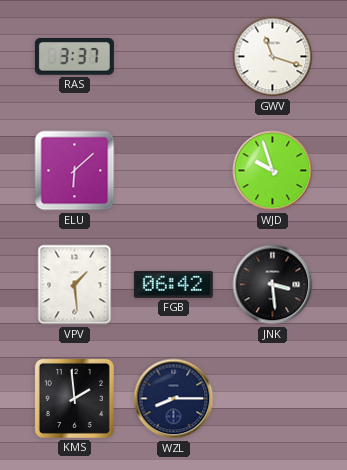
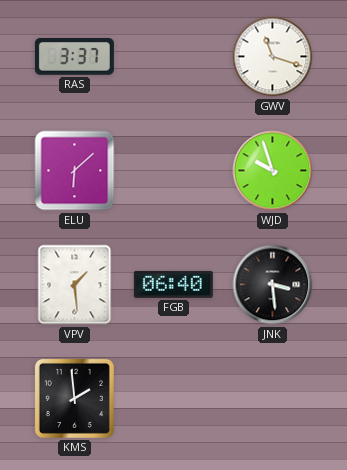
FGB: 06:42 -> 06:40
WZL: 8:15 -> none
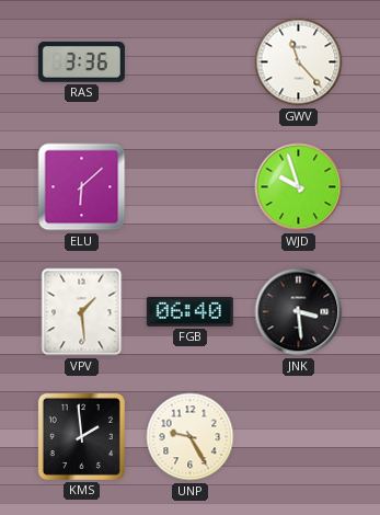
RAS: 3:37 -> 3:36
GWV: 11:18 -> 11:23
UNP: none -> 9:25
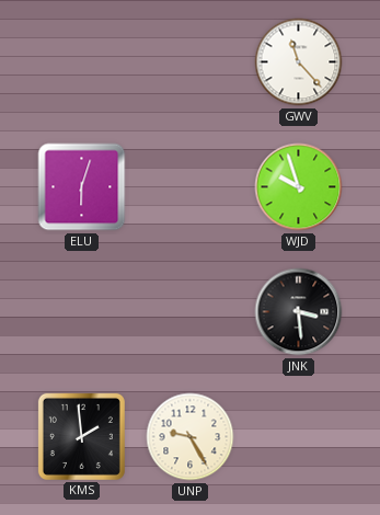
RAS: 3:36 -> none
ELU: 6:08 -> 6:03
VPV: 1:29 -> none
FGB: 06:40 -> none
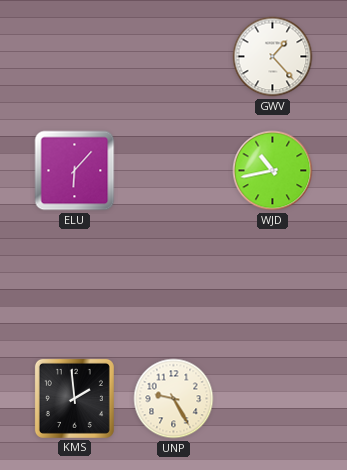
GWV: 11:23 -> 1:23
ELU: 6:03 -> 6:07
WJD: 9:57 -> 10:43
JNK: 3:29 -> none
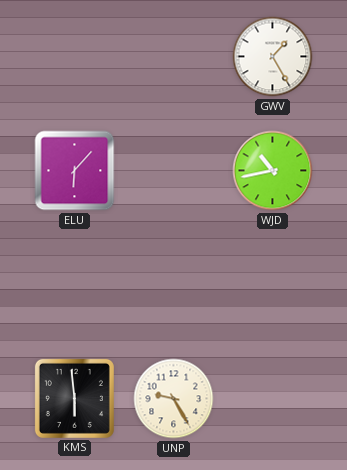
GWV: 1:23 -> 1:25
KMS: 1:59 -> 5:59
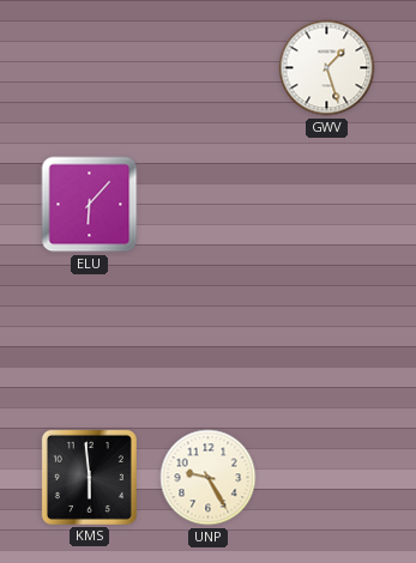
GWV: 1:25 -> 1:27
WJD: 10:43 -> none
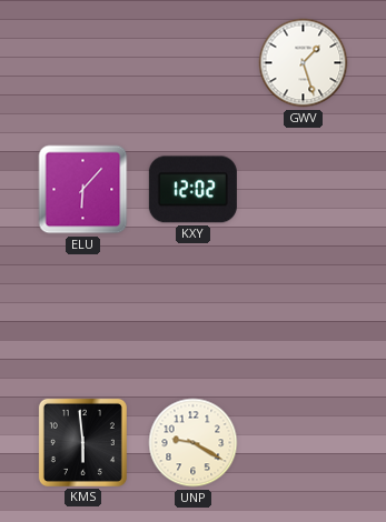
KXY: none -> 12:02
UNP: 9:25 -> 9:20
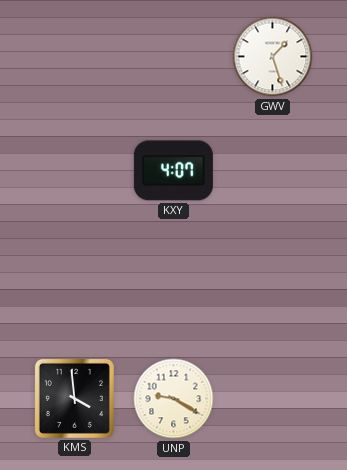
ELU: 6:07 -> none
KXY: 12:02 -> 4:07
KMS: 5:59 -> 3:59
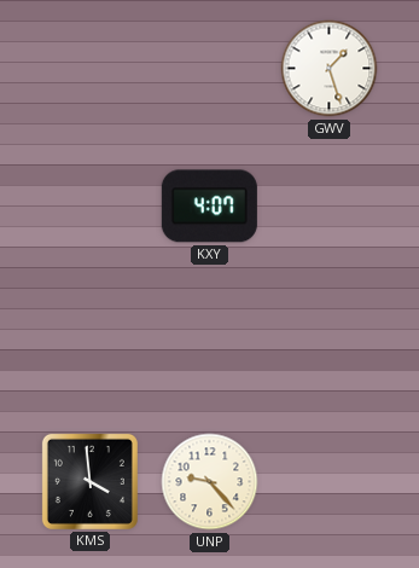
UNP: 9:20 -> 9:23
